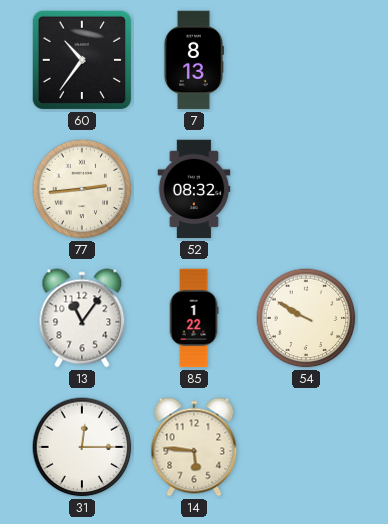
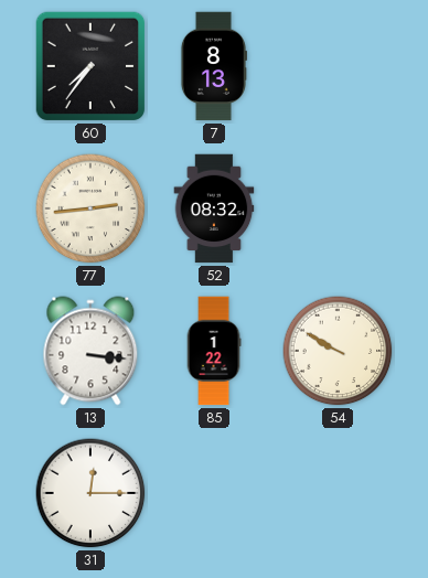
60: 10:36 -> 7:36
13: 11:06 -> 3:16
14: 5:46 -> none
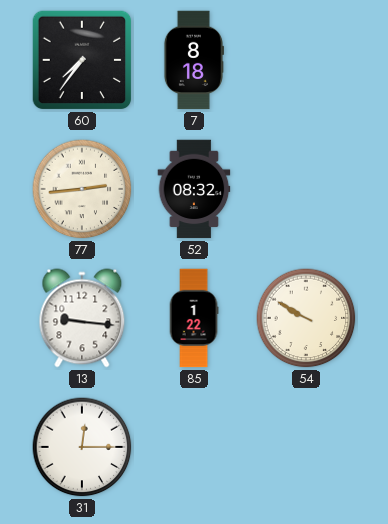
7: 8:13 -> 8:18
13: 3:16 -> 9:16
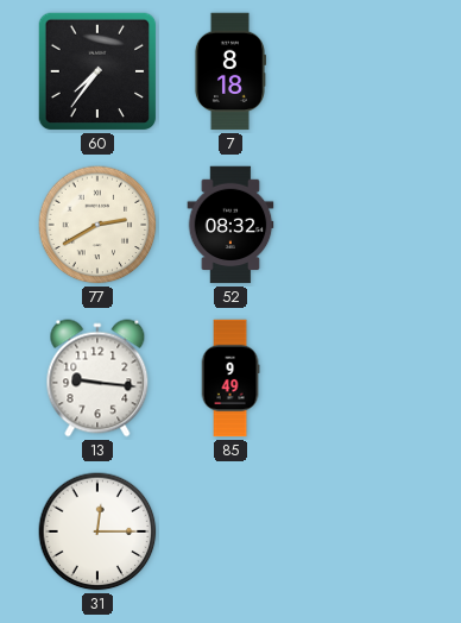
77: 2:44 -> 2:40
85: 1:22 -> 9:49
54: 9:50 -> none
